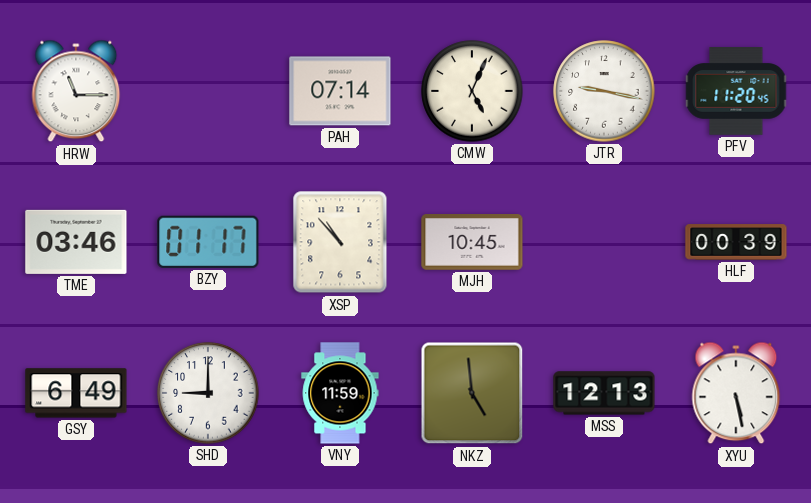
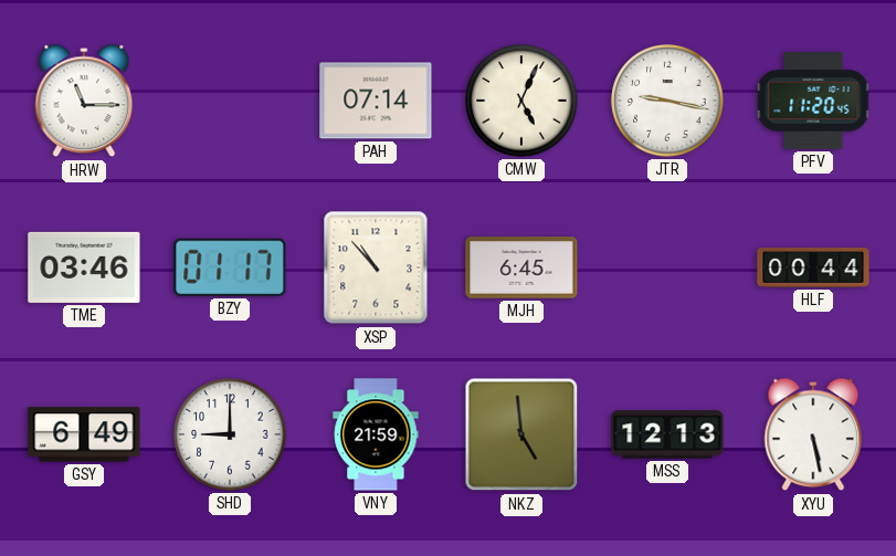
MJH: 10:45 -> 6:45
HLF: 00:39 -> 00:44
VNY: 11:59 -> 21:59
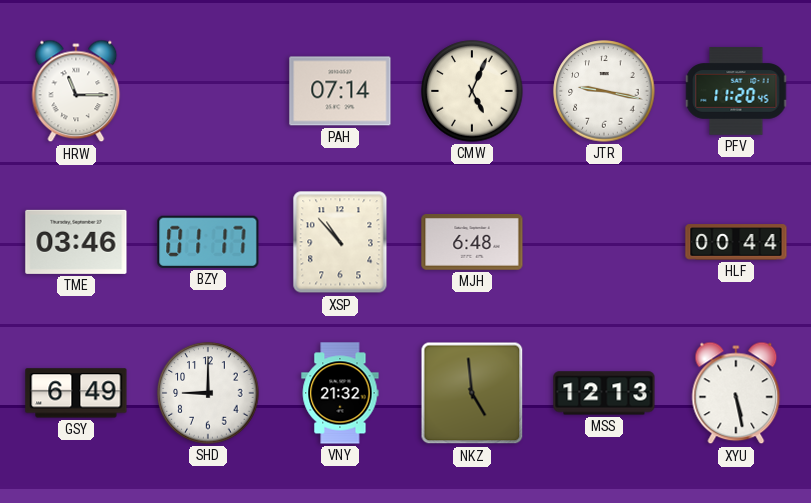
MJH: 6:45 -> 6:48
VNY: 21:59 -> 21:32
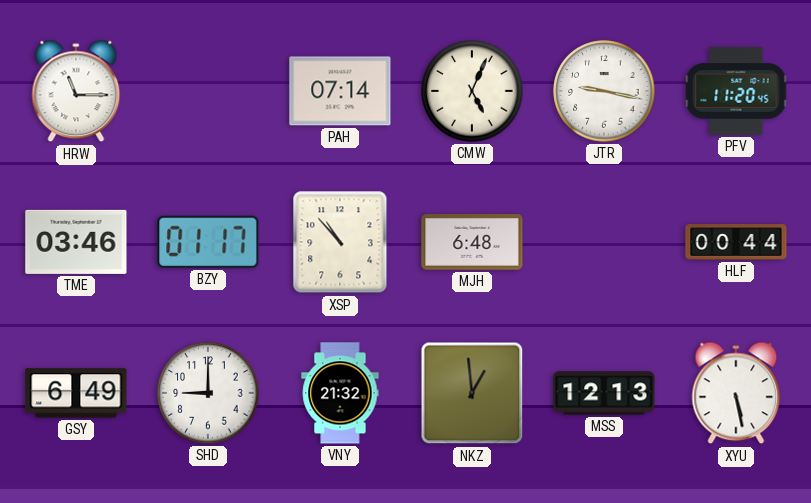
NKZ: 4:59 -> 12:59
